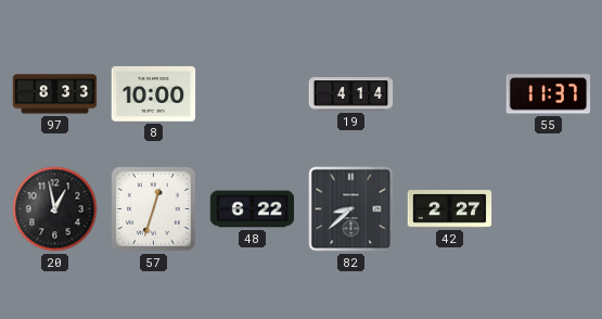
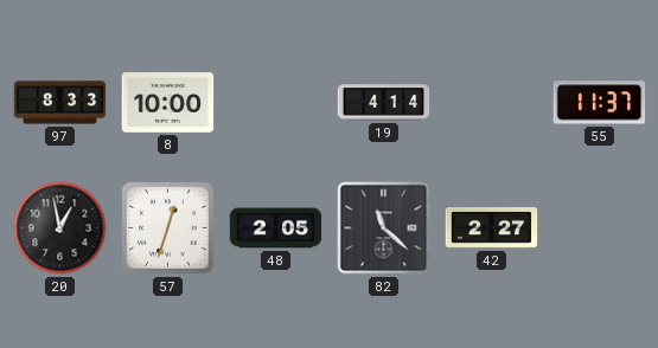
48: 6:22 -> 2:05
82: 8:38 -> 11:22
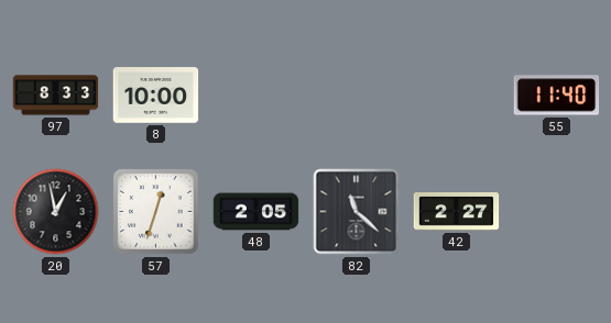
19: 4:14 -> none
55: 11:37 -> 11:40
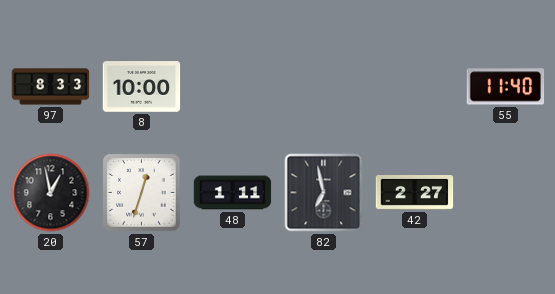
48: 2:05 -> 1:11
82: 11:22 -> 6:58
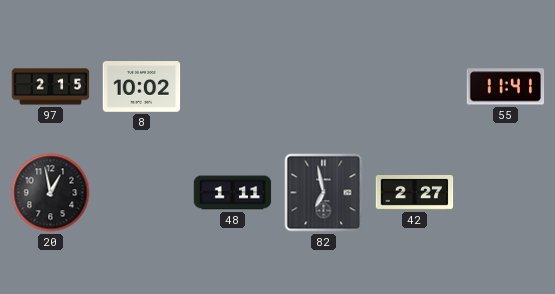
97: 8:33 -> 2:15
8: 10:00 -> 10:02
55: 11:40 -> 11:41
57: 12:33 -> none
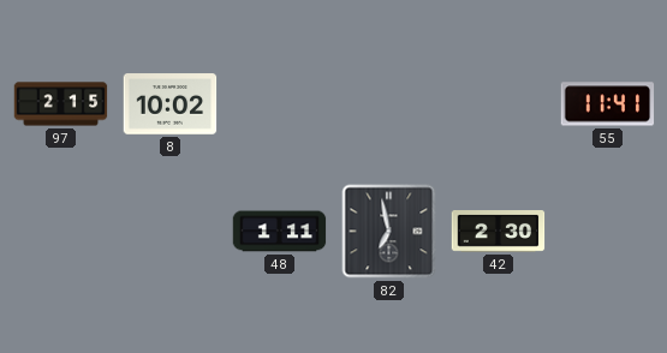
20: 12:58 -> none
42: 2:27 -> 2:30
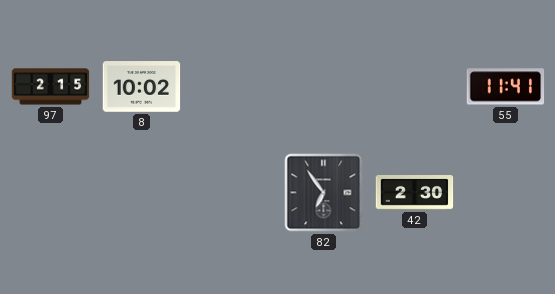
48: 1:11 -> none
82: 6:58 -> 6:54
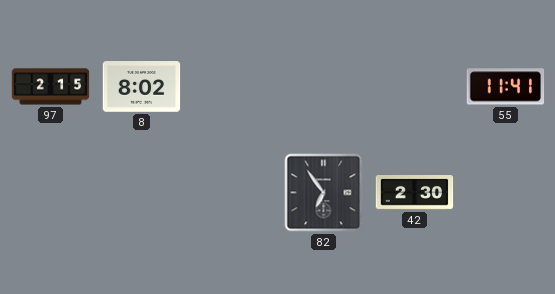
8: 10:02 -> 8:02
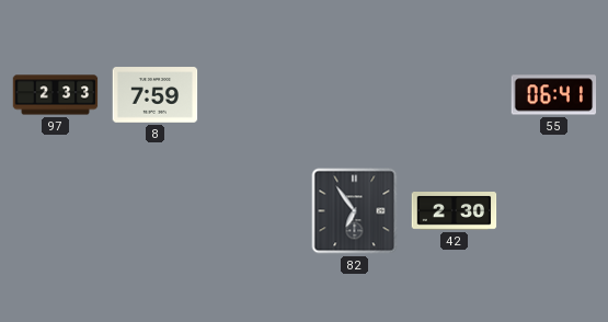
97: 2:15 -> 2:33
8: 8:02 -> 7:59
55: 11:41 -> 06:41
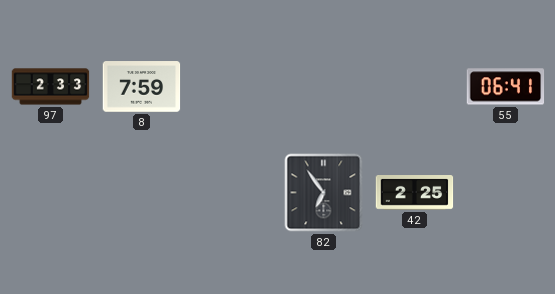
42: 2:30 -> 2:25
